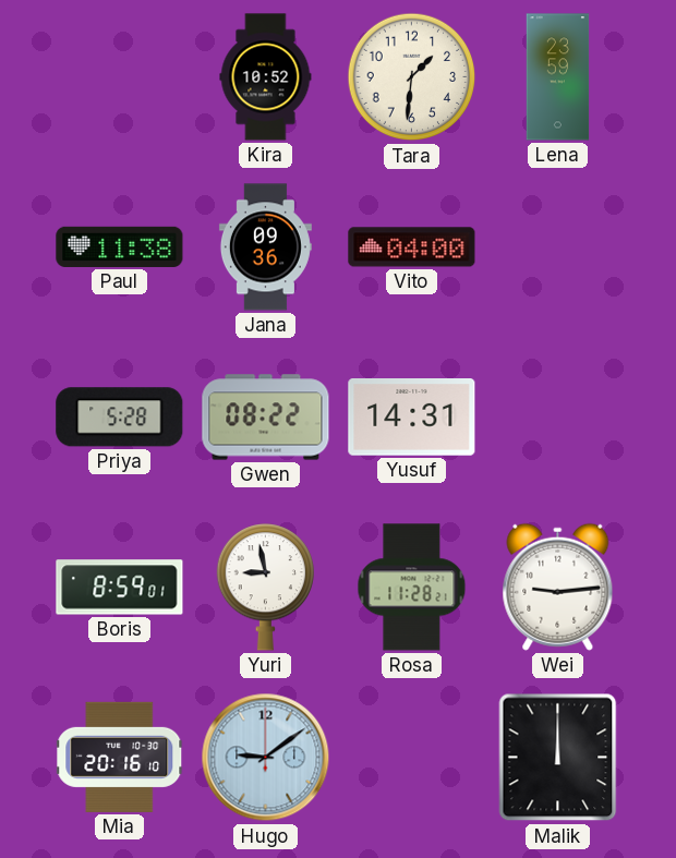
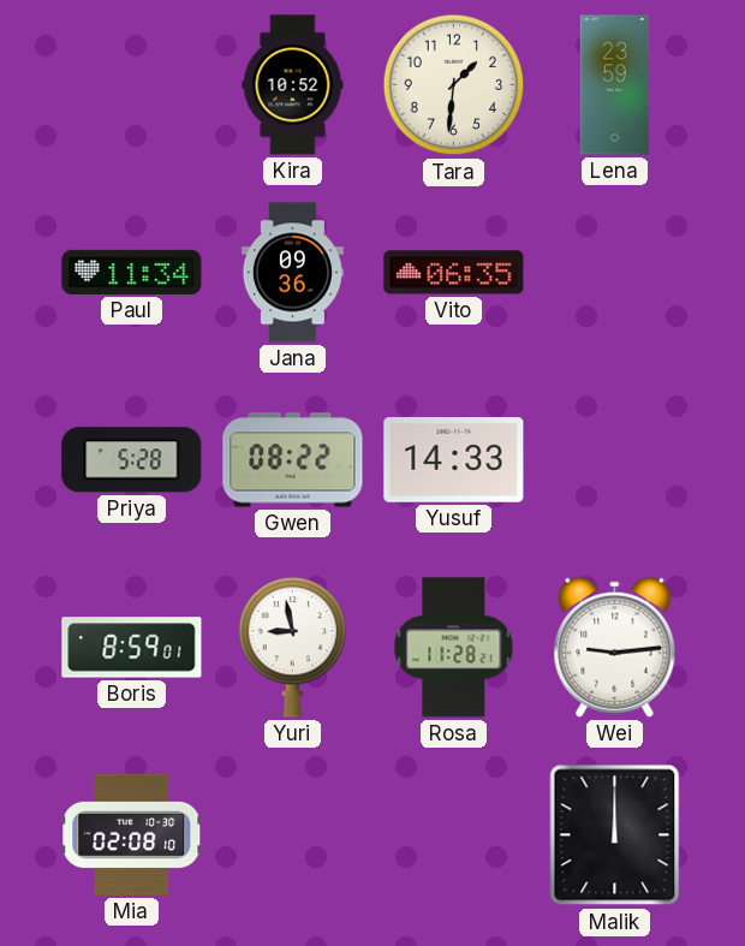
Paul: 11:38 -> 11:34
Vito: 04:00 -> 06:35
Yusuf: 14:31 -> 14:33
Mia: 20:16 -> 02:08
Hugo: 9:09 -> none
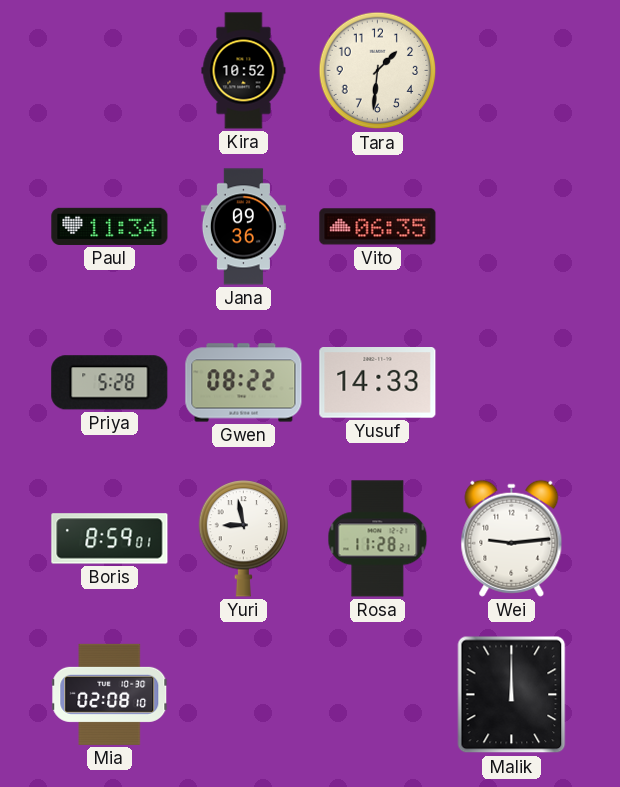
Lena: 23:59 -> none
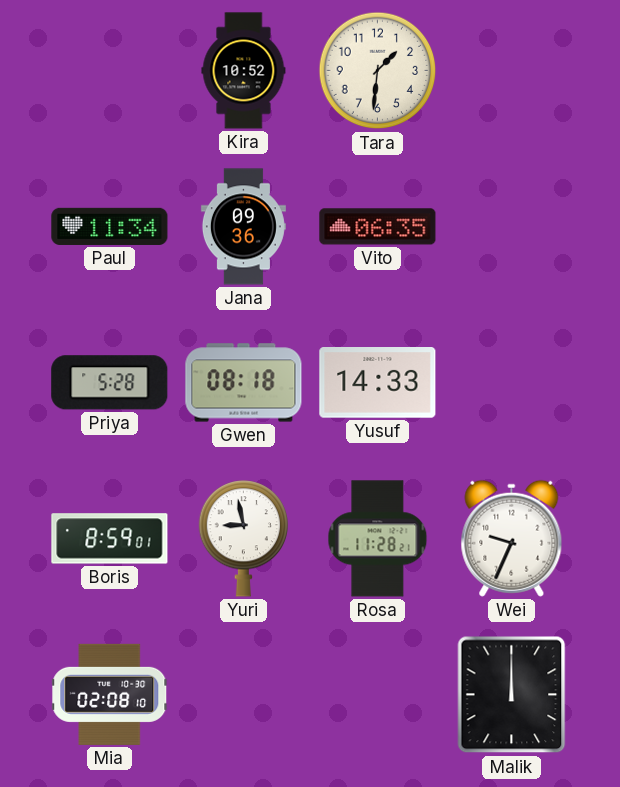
Gwen: 08:22 -> 08:18
Wei: 9:14 -> 9:34
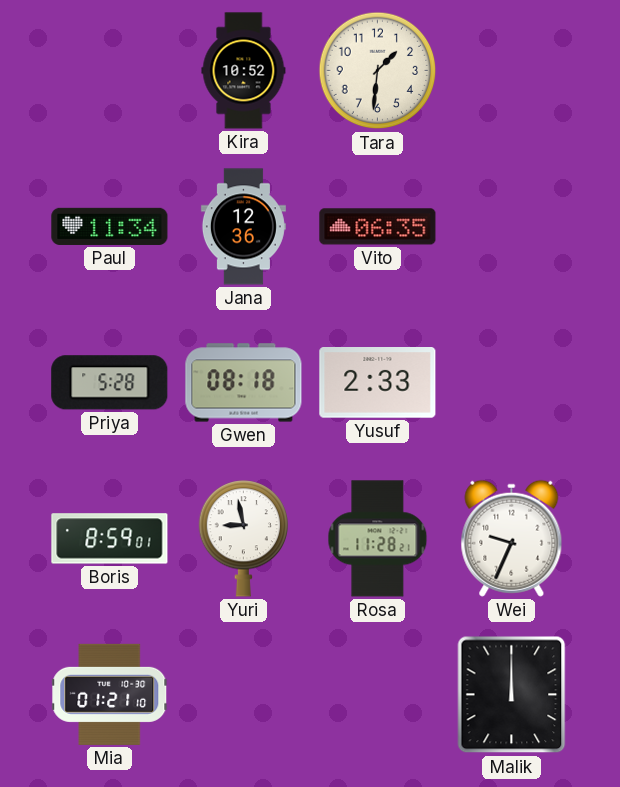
Jana: 09:36 -> 12:36
Yusuf: 14:33 -> 2:33
Mia: 02:08 -> 01:21
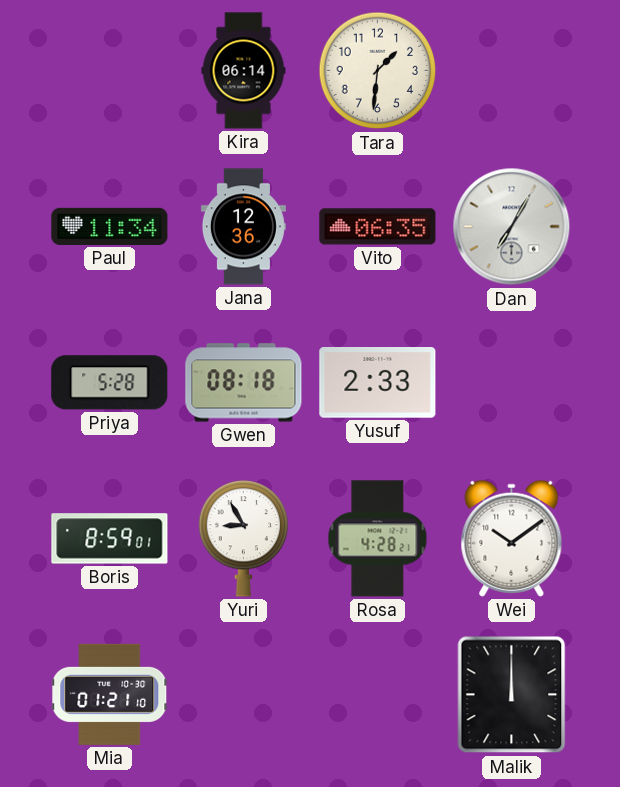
Kira: 10:52 -> 06:14
Dan: none -> 7:05
Yuri: 8:58 -> 8:55
Rosa: 11:28 -> 4:28
Wei: 9:34 -> 10:09
